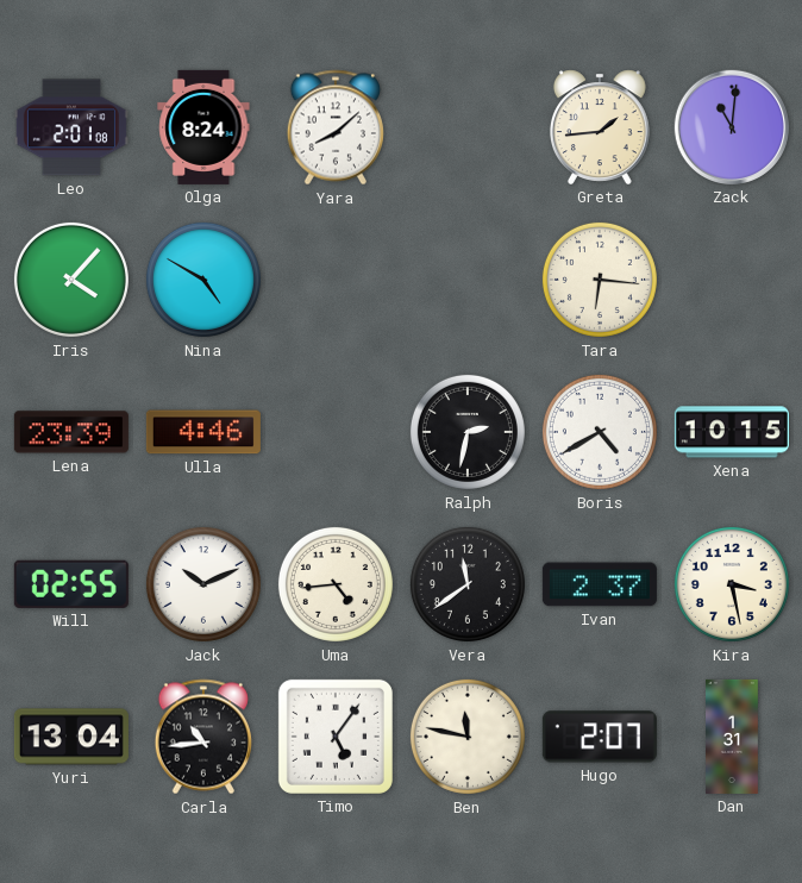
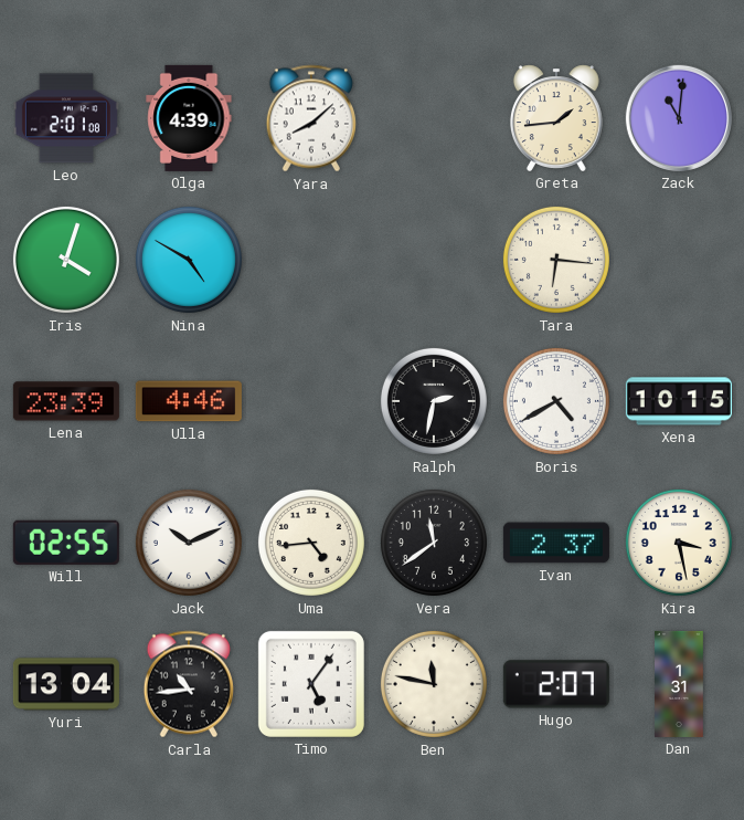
Olga: 8:24 -> 4:39
Iris: 4:07 -> 4:03
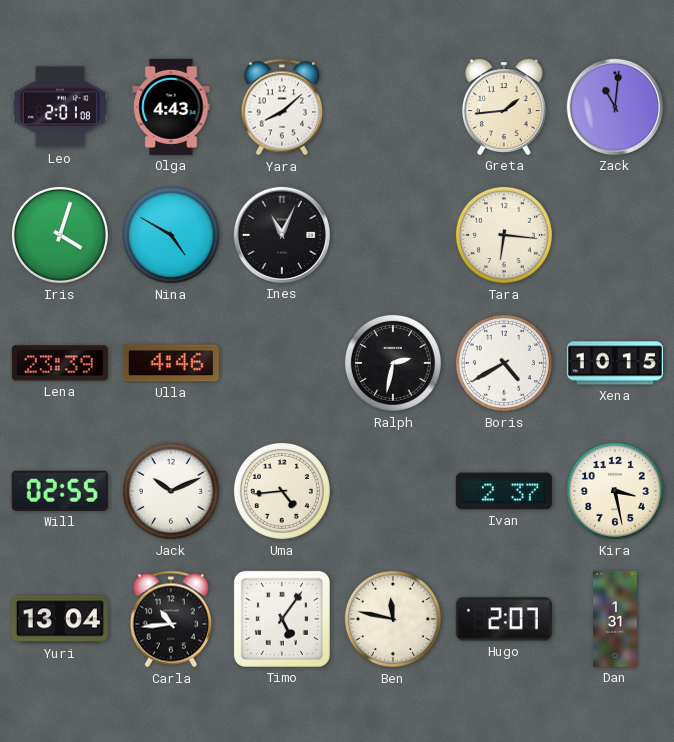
Olga: 4:39 -> 4:43
Ines: none -> 11:04
Vera: 11:39 -> none
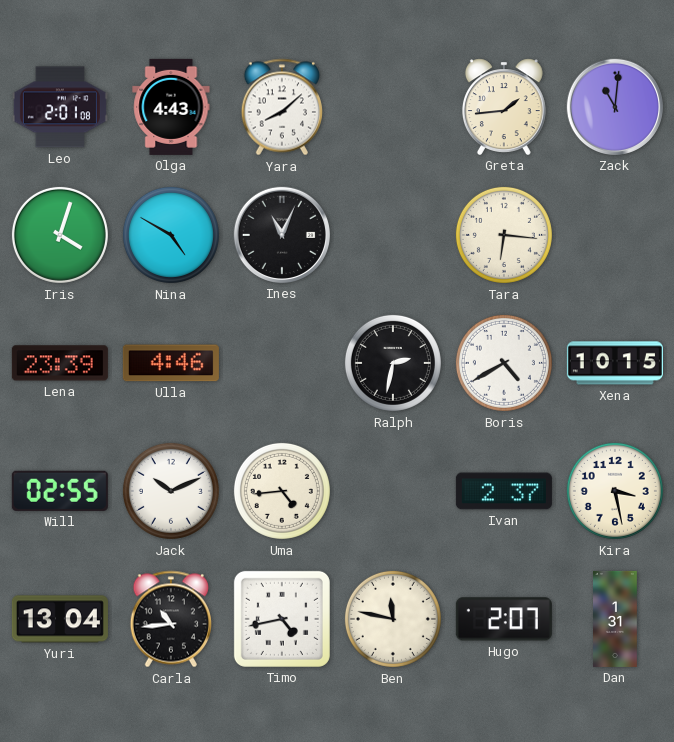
Timo: 5:06 -> 4:43
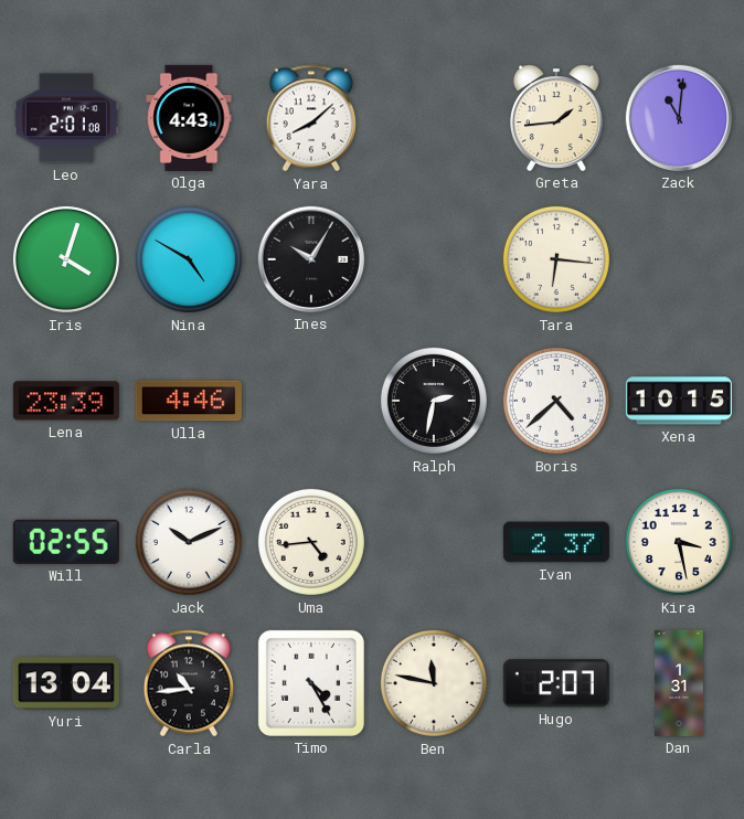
Ines: 11:04 -> 10:05
Boris: 4:40 -> 4:38
Timo: 4:43 -> 4:25
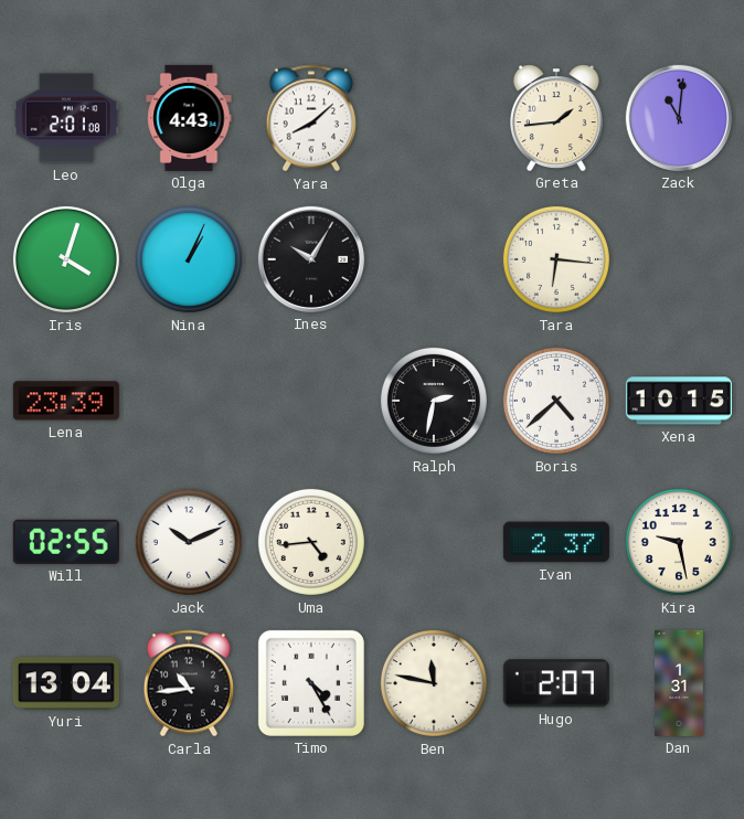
Nina: 4:50 -> 1:04
Ulla: 4:46 -> none
Kira: 3:28 -> 9:28
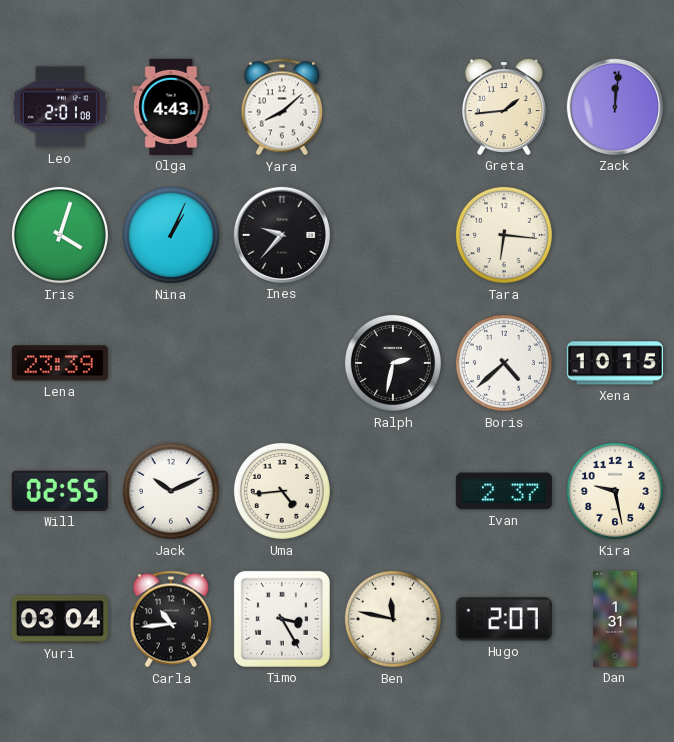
Zack: 11:01 -> 12:01
Ines: 10:05 -> 9:37
Yuri: 13:04 -> 03:04
Timo: 4:25 -> 3:25
